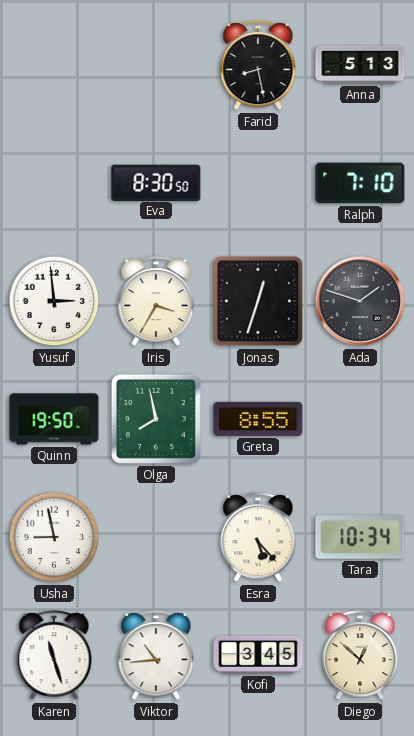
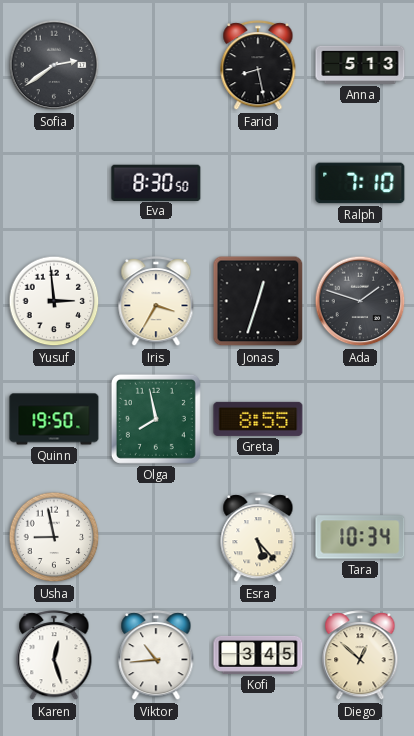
Sofia: none -> 2:39
Karen: 11:27 -> 12:27
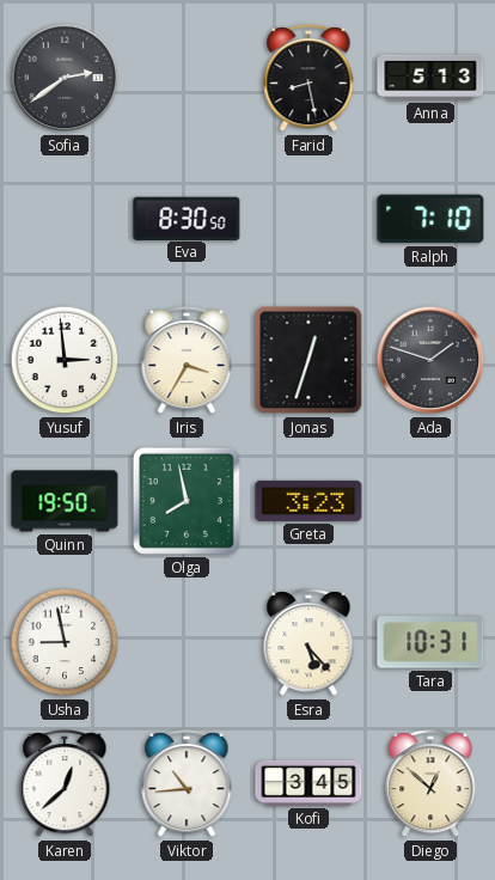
Greta: 8:55 -> 3:23
Tara: 10:34 -> 10:31
Karen: 12:27 -> 12:38
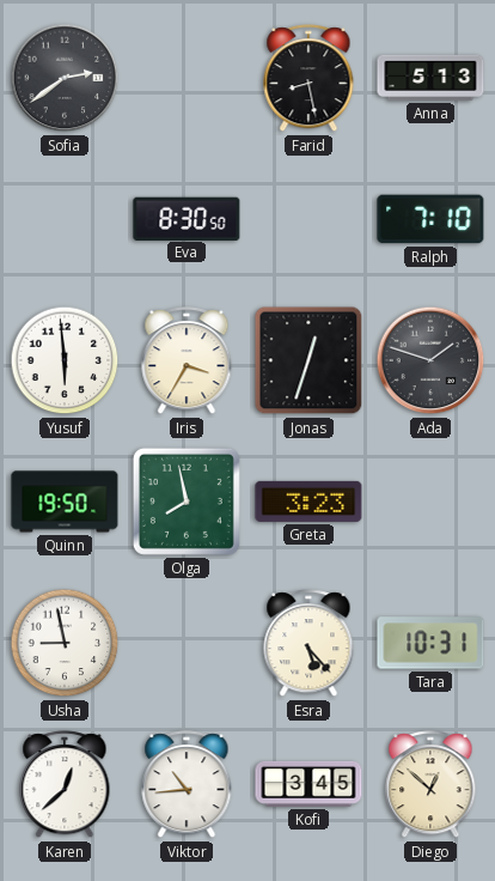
Yusuf: 2:59 -> 5:59
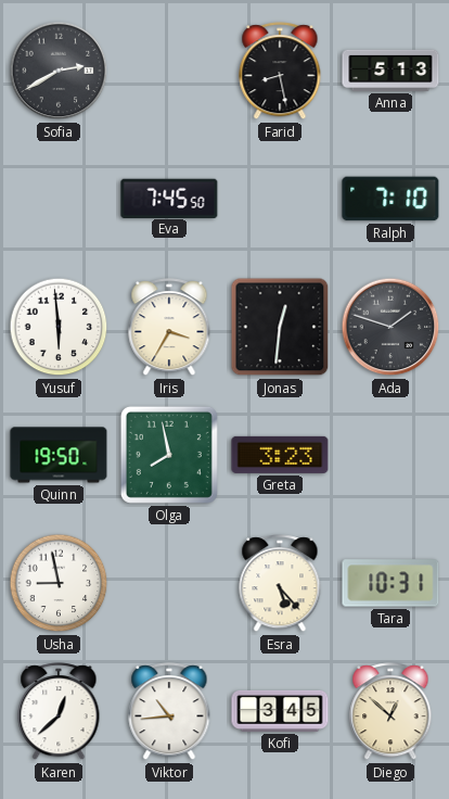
Sofia: 2:39 -> 2:40
Eva: 8:30 -> 7:45
Jonas: 12:33 -> 12:31
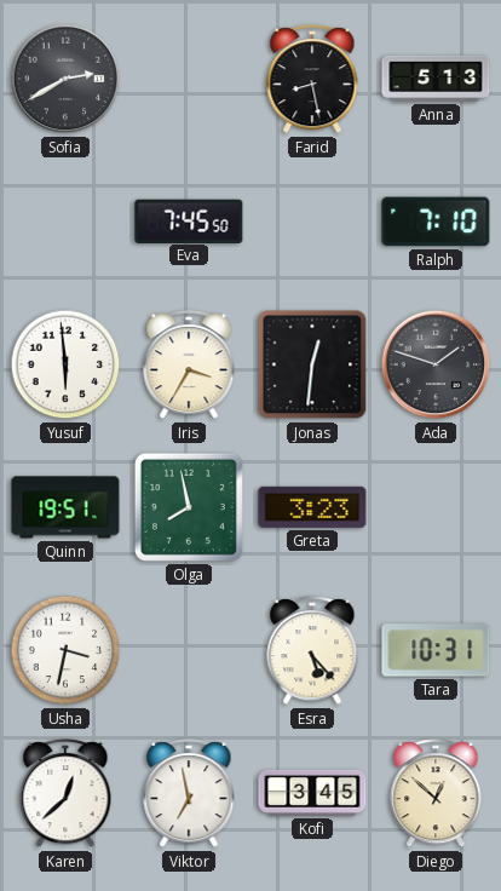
Quinn: 19:50 -> 19:51
Usha: 8:58 -> 3:32
Viktor: 10:44 -> 6:58
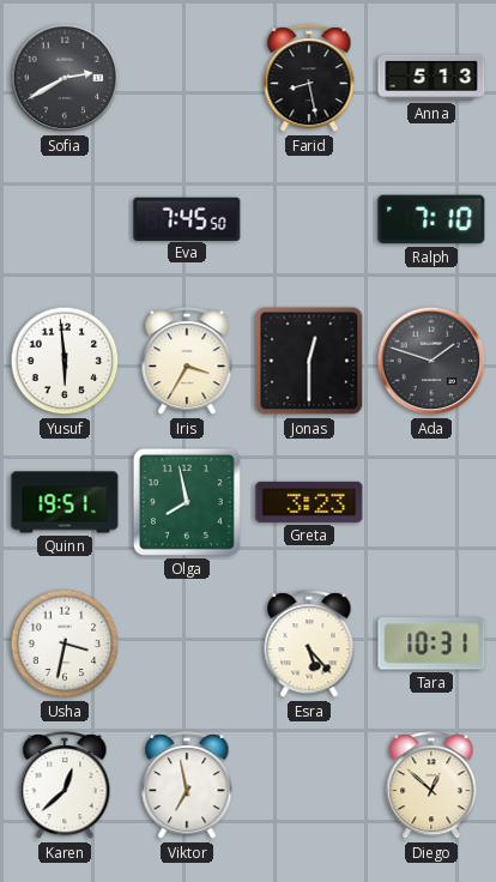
Jonas: 12:31 -> 12:30
Kofi: 3:45 -> none
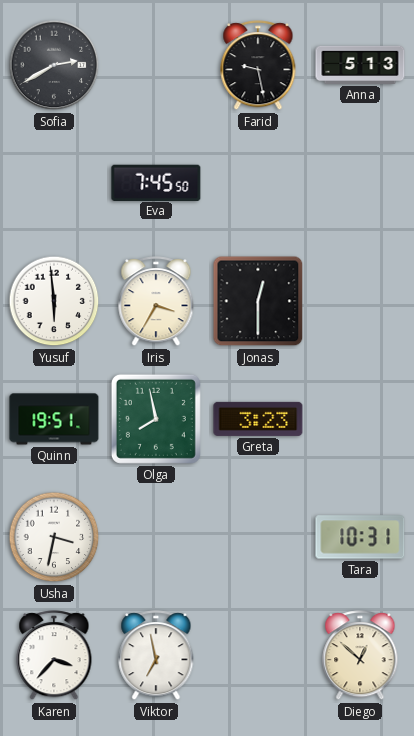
Farid: 8:28 -> 9:28
Ralph: 7:10 -> none
Ada: 1:48 -> none
Esra: 5:23 -> none
Karen: 12:38 -> 3:37
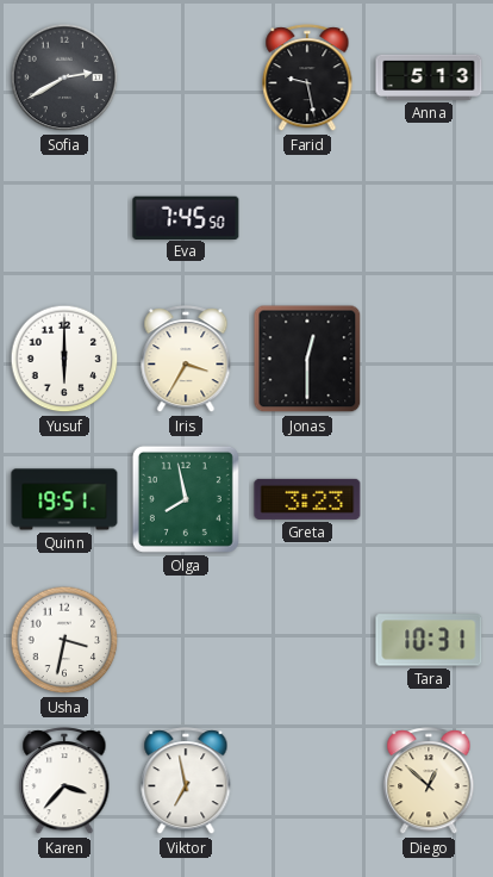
Yusuf: 5:59 -> 6:00
